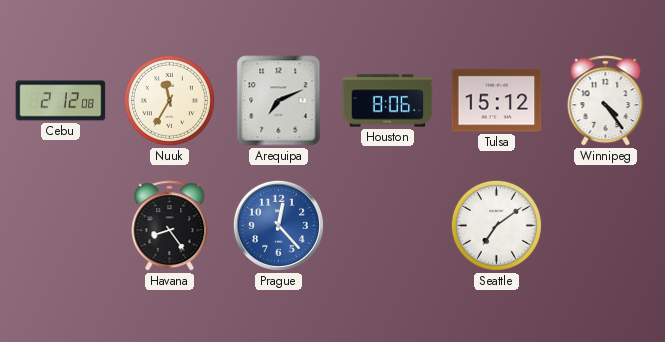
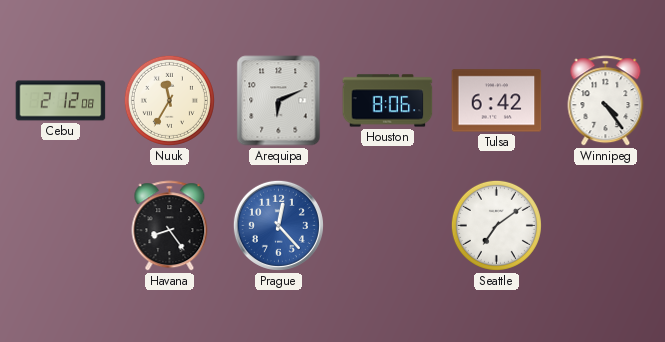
Arequipa: 7:11 -> 6:11
Tulsa: 15:12 -> 6:42
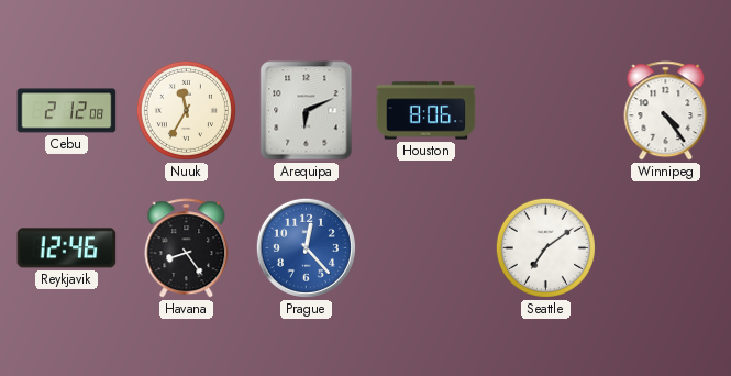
Tulsa: 6:42 -> none
Reykjavik: none -> 12:46
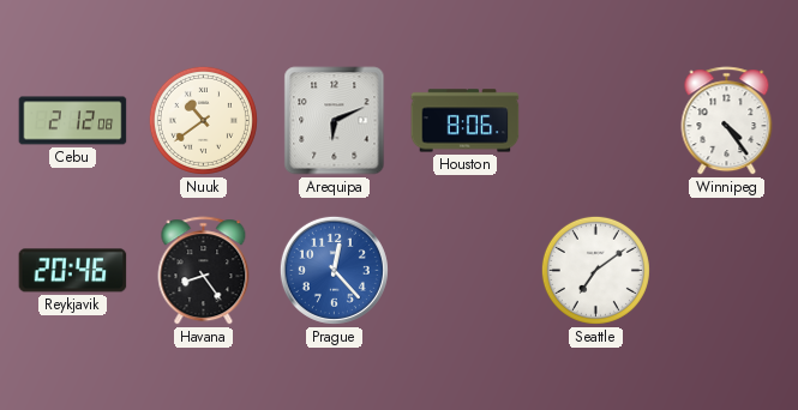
Nuuk: 11:35 -> 10:39
Reykjavik: 12:46 -> 20:46
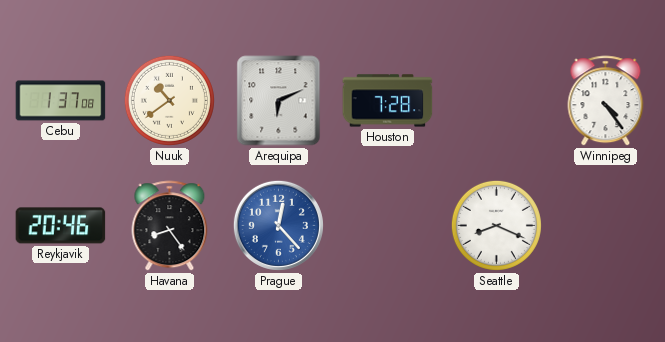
Cebu: 2:12 -> 1:37
Houston: 8:06 -> 7:28
Seattle: 7:09 -> 8:19
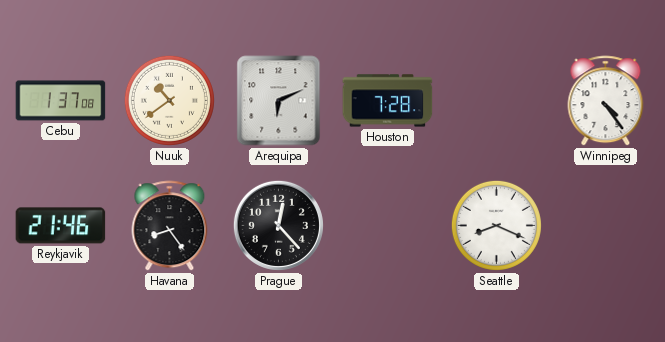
Reykjavik: 20:46 -> 21:46
Prague dial: blue -> black
